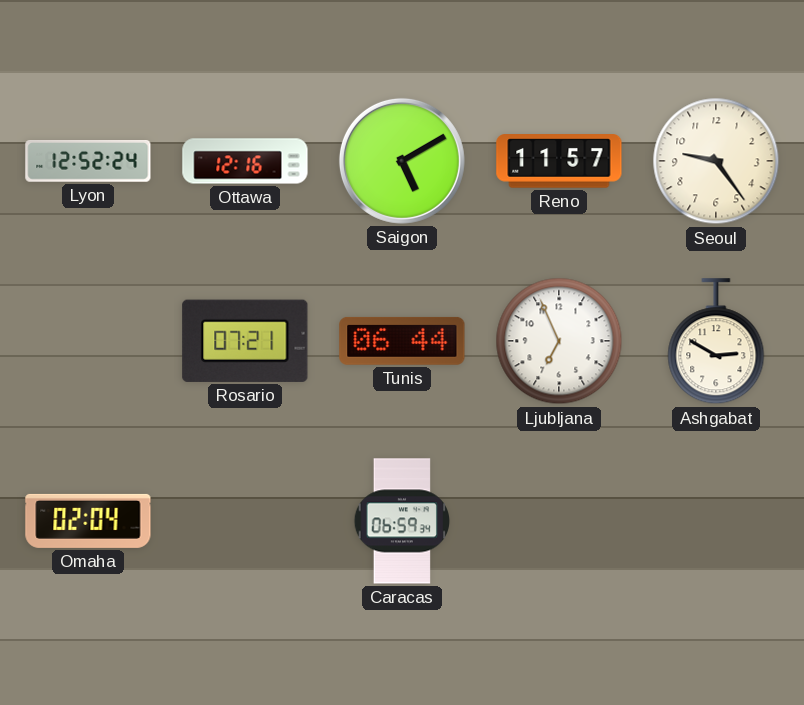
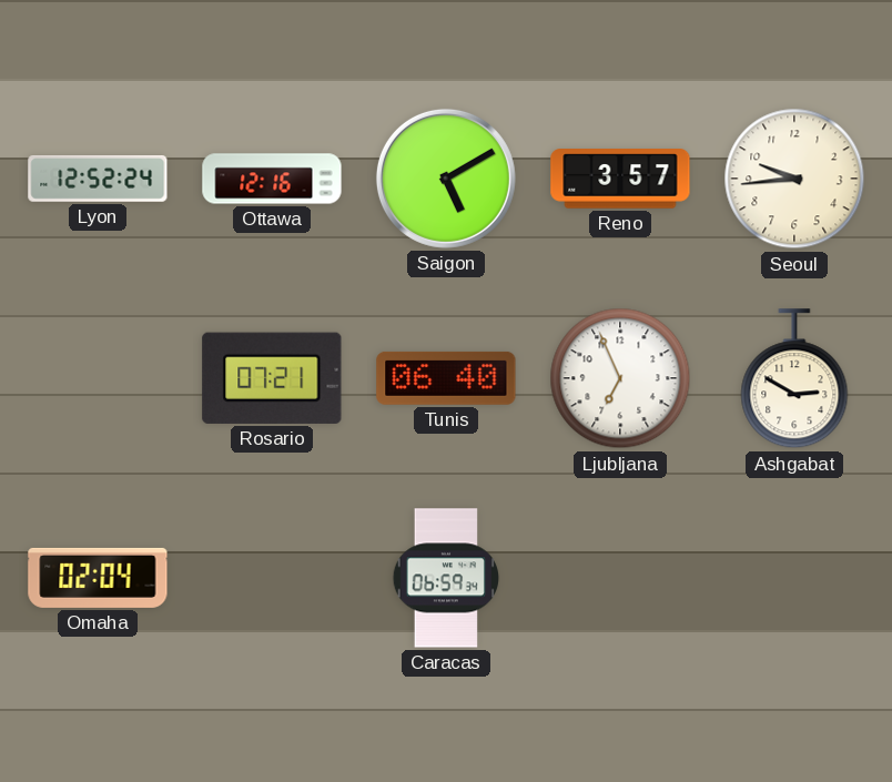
Reno: 11:57 -> 3:57
Seoul: 9:24 -> 9:44
Tunis: 06:44 -> 06:40
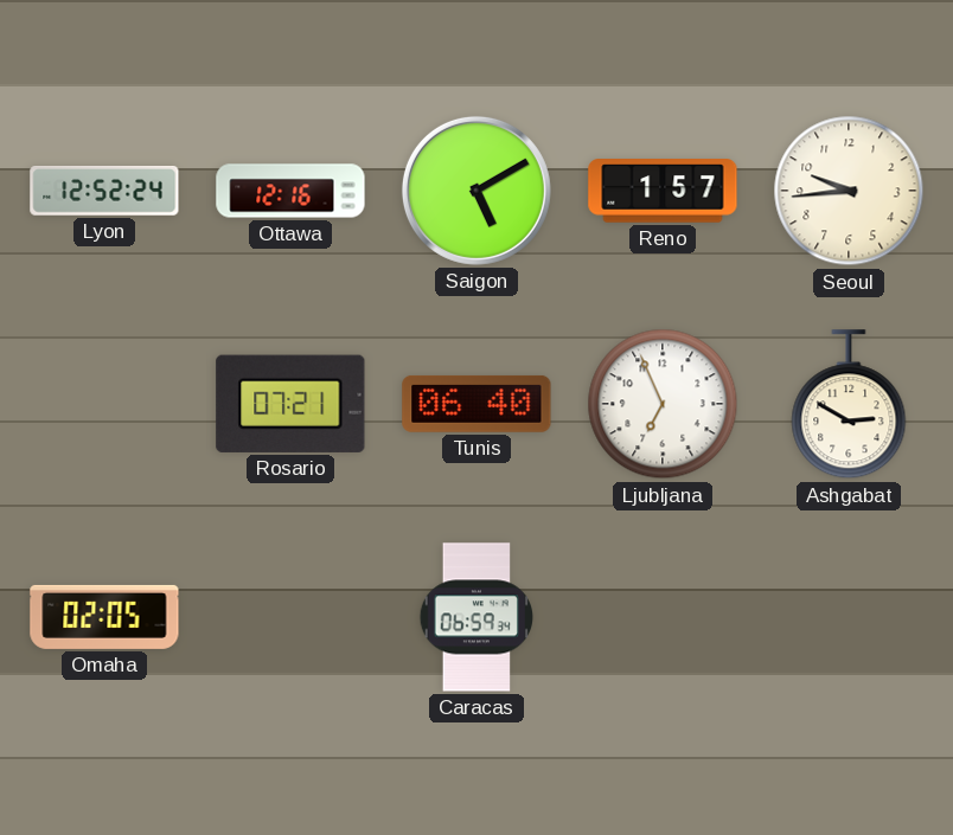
Reno: 3:57 -> 1:57
Omaha: 02:04 -> 02:05
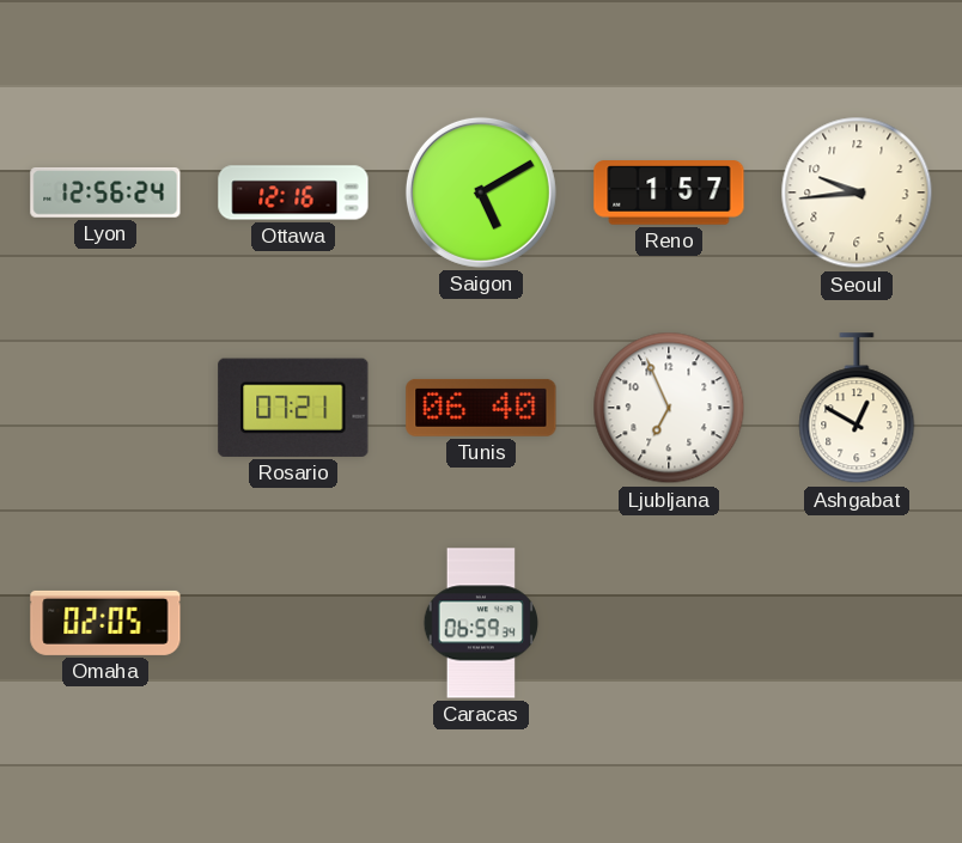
Lyon: 12:52 -> 12:56
Ashgabat: 2:50 -> 12:50
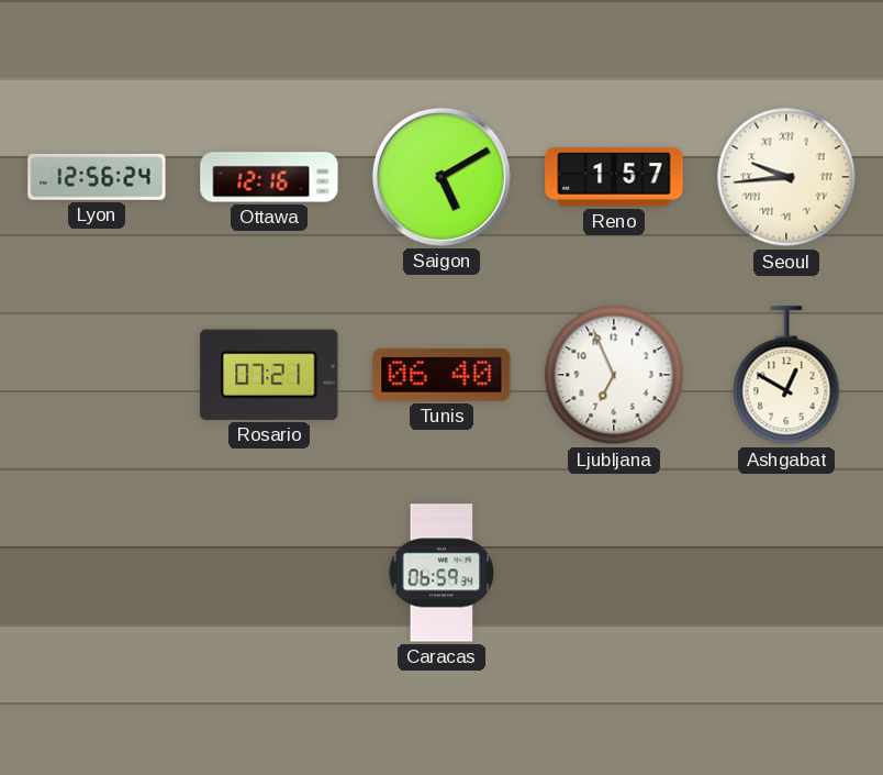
Seoul numerals: Arabic -> Roman
Omaha: 02:05 -> none
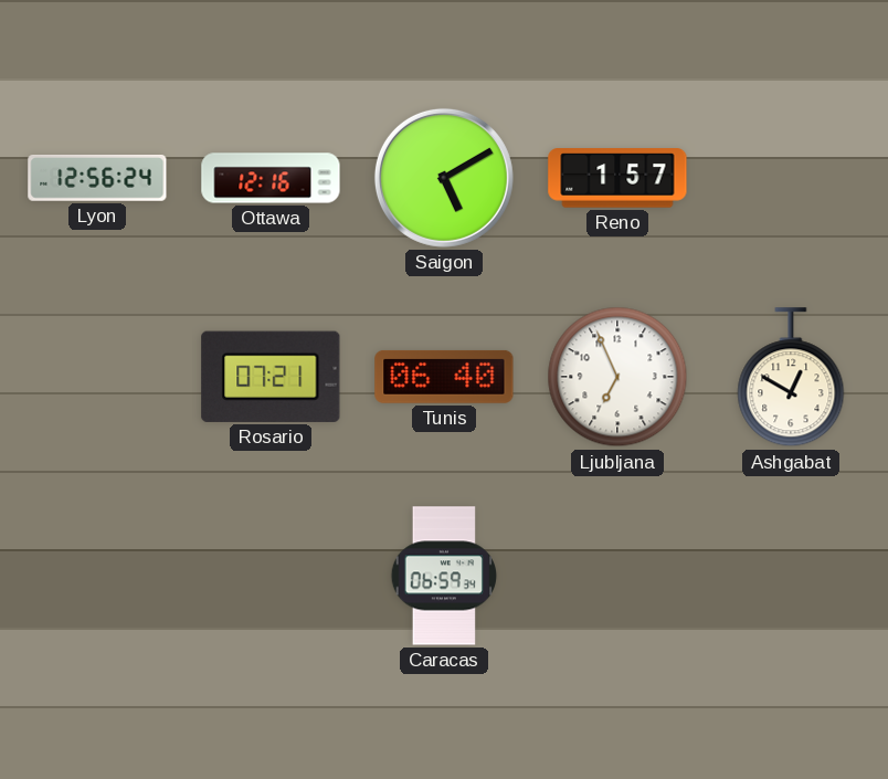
Seoul: 9:44 -> none
